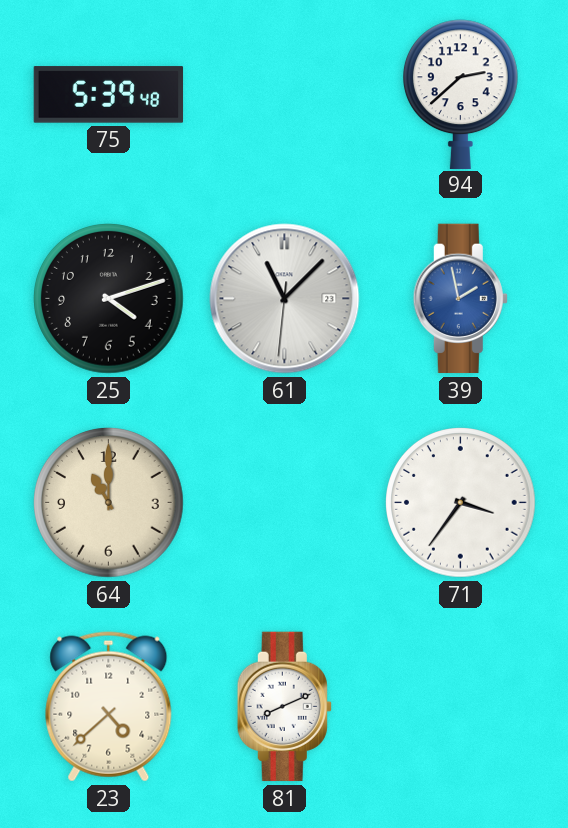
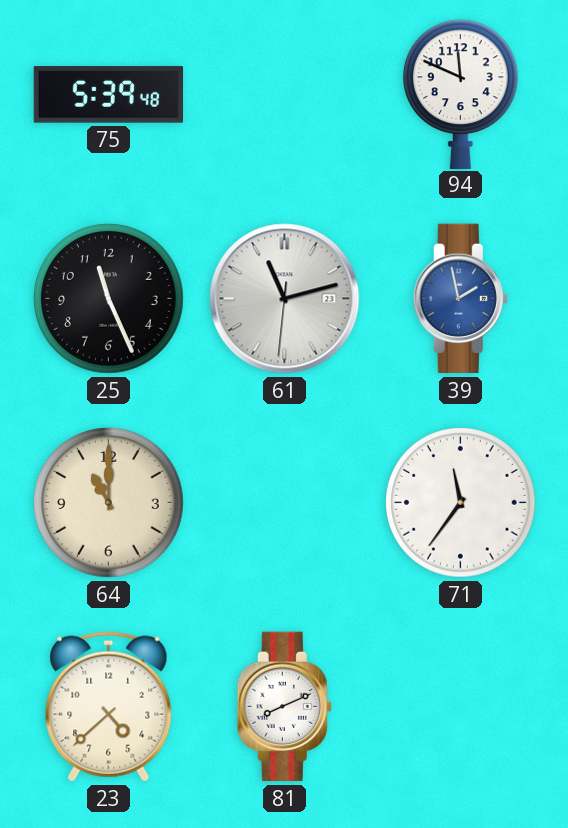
94: 2:38 -> 11:49
25: 4:12 -> 11:26
61: 11:07 -> 11:12
71: 3:36 -> 11:36
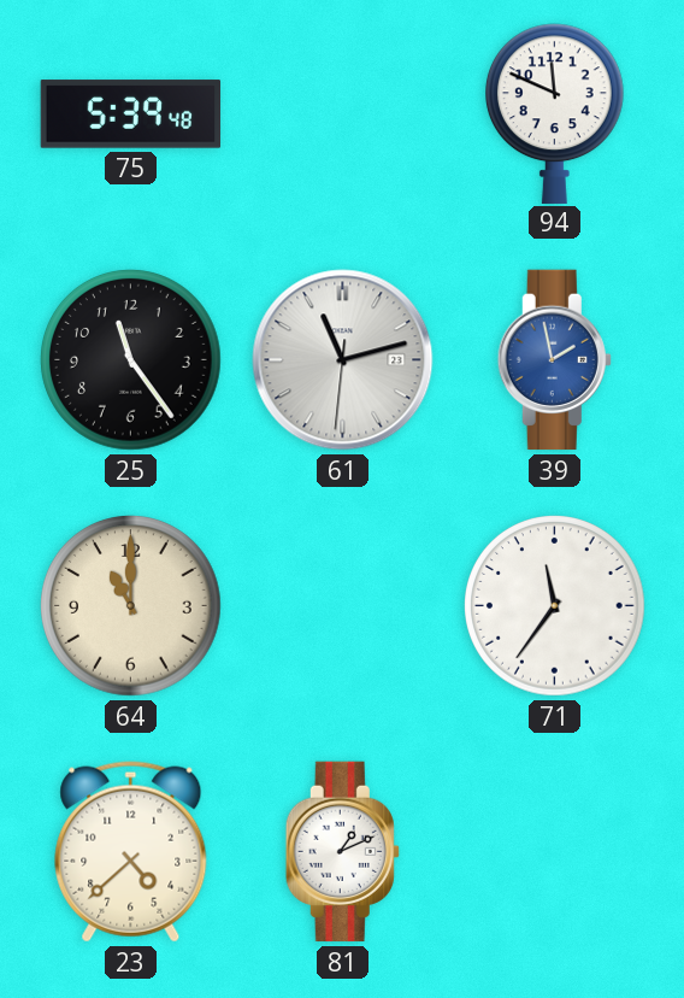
25: 11:26 -> 11:24
81: 8:11 -> 1:11
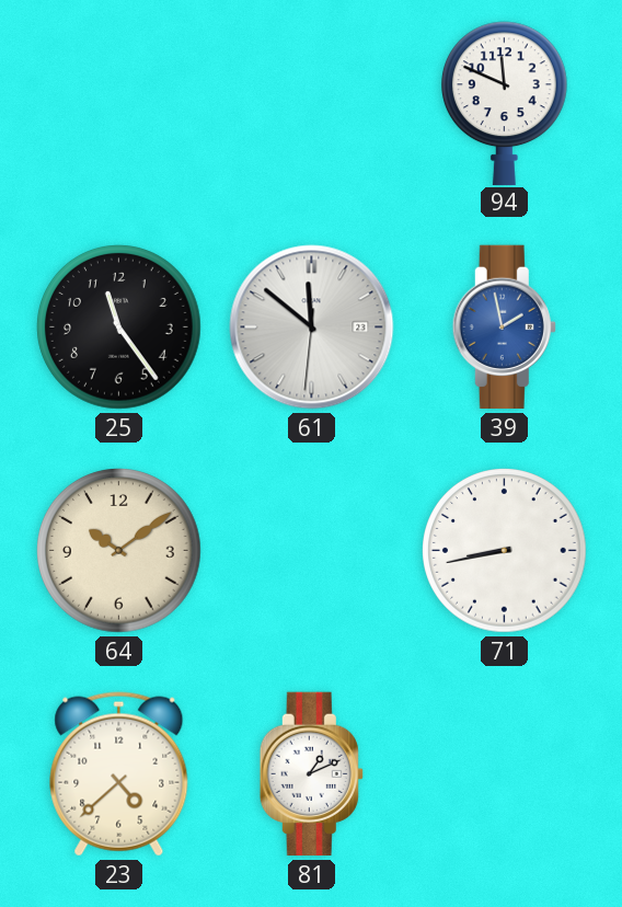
75: 5:39 -> none
61: 11:12 -> 11:51
64: 11:00 -> 10:09
71: 11:36 -> 8:43
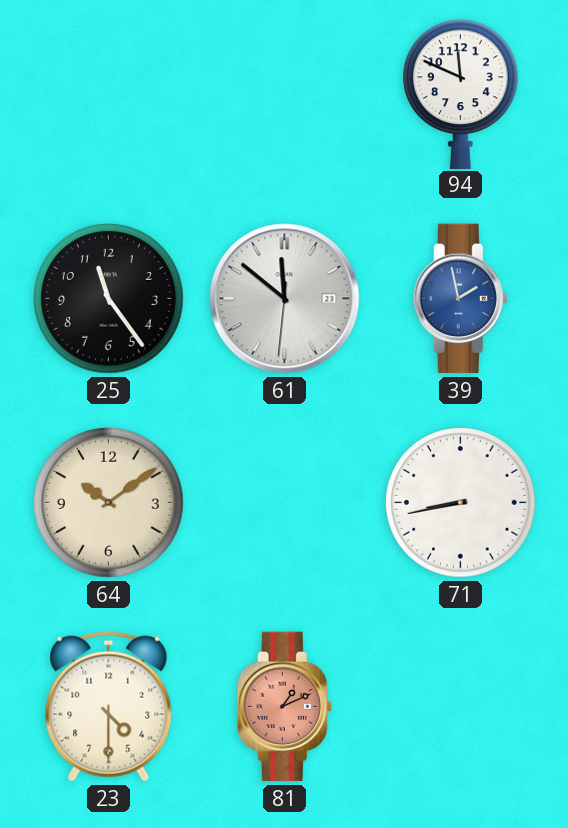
23: 4:38 -> 4:30
81 dial: white -> salmon
